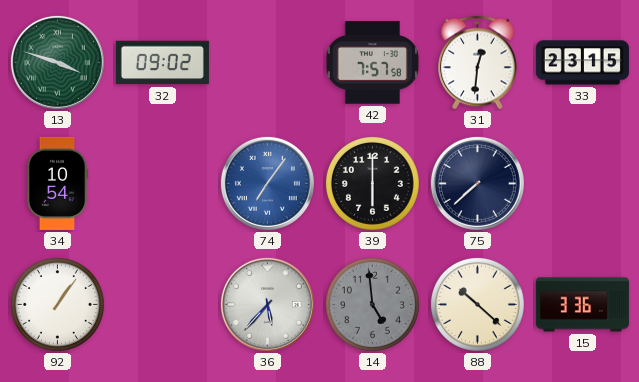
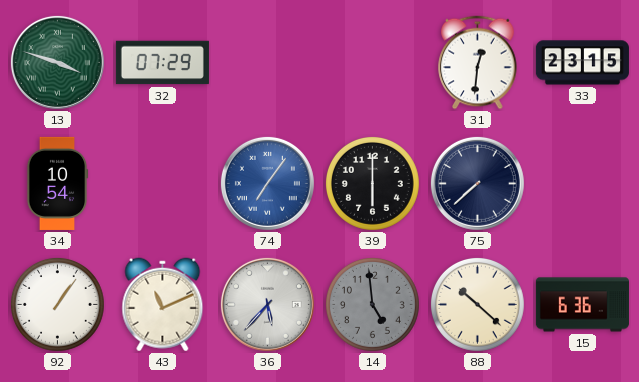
32: 09:02 -> 07:29
42: 7:57 -> none
43: none -> 11:11
15: 3:36 -> 6:36
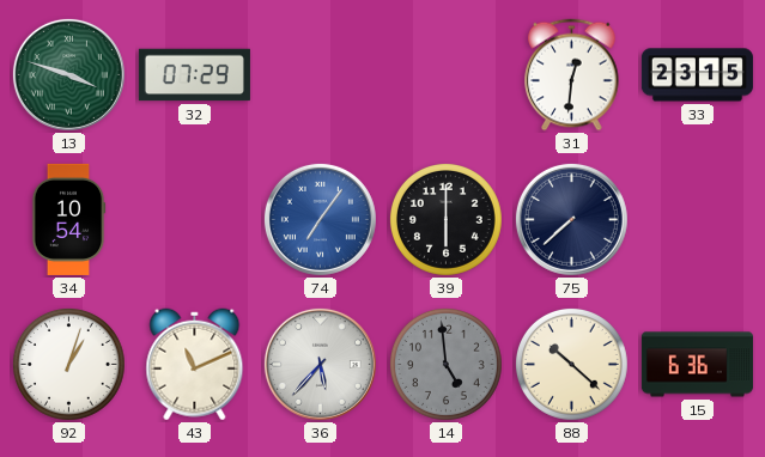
92: 1:06 -> 1:03
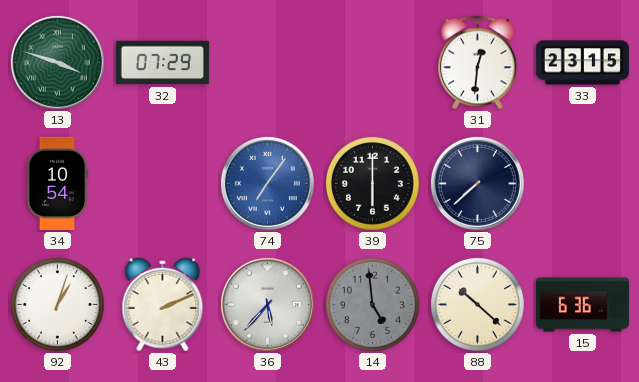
43: 11:11 -> 2:11
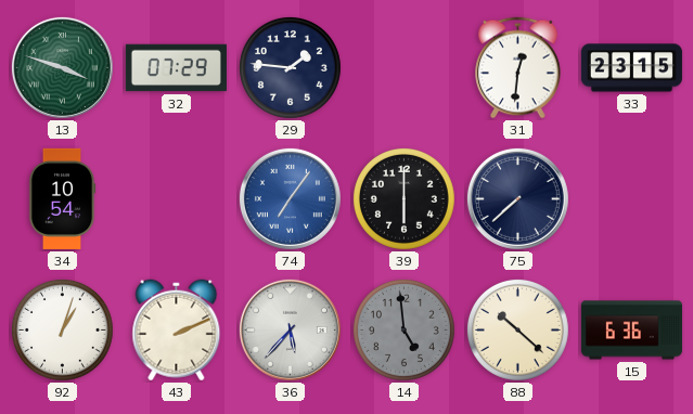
29: none -> 1:46
